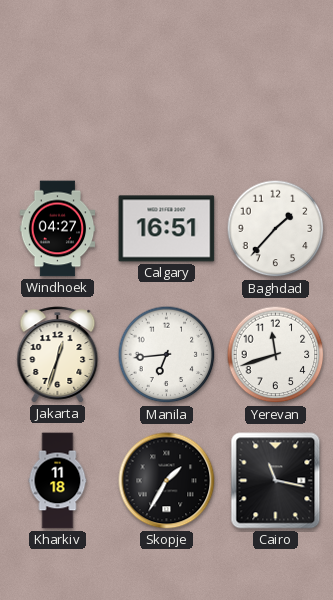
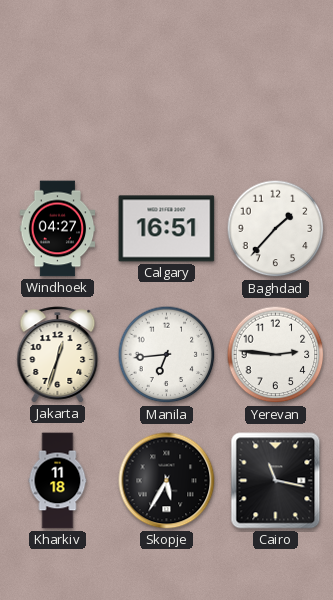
Yerevan: 11:42 -> 2:46
Skopje: 1:35 -> 5:35
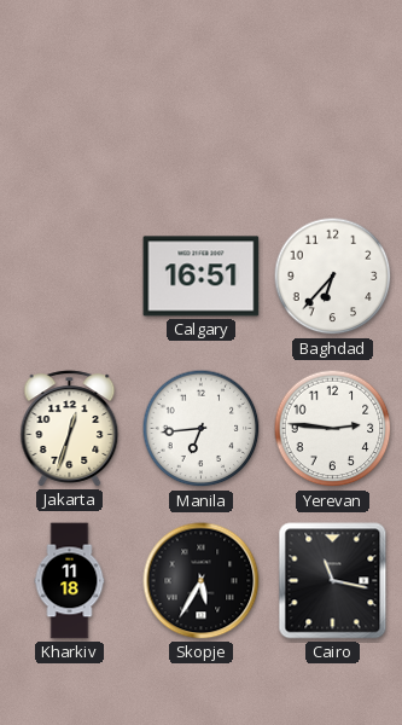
Windhoek: 04:27 -> none
Baghdad: 1:37 -> 6:37
